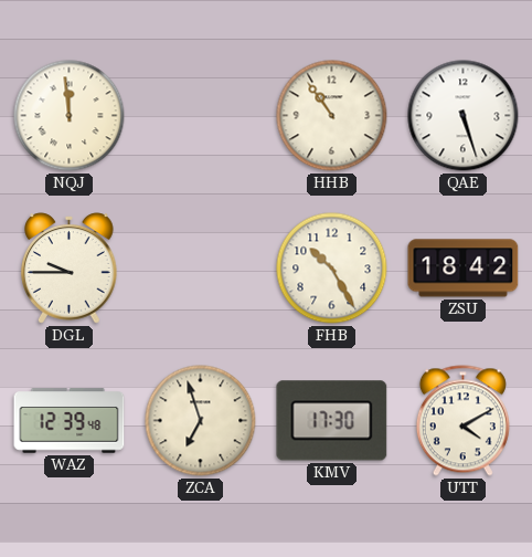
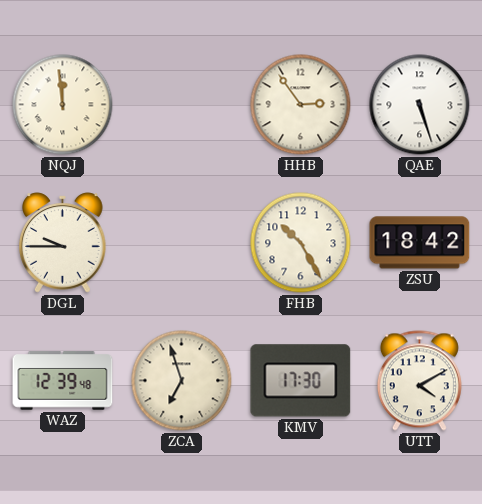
HHB: 10:54 -> 2:54
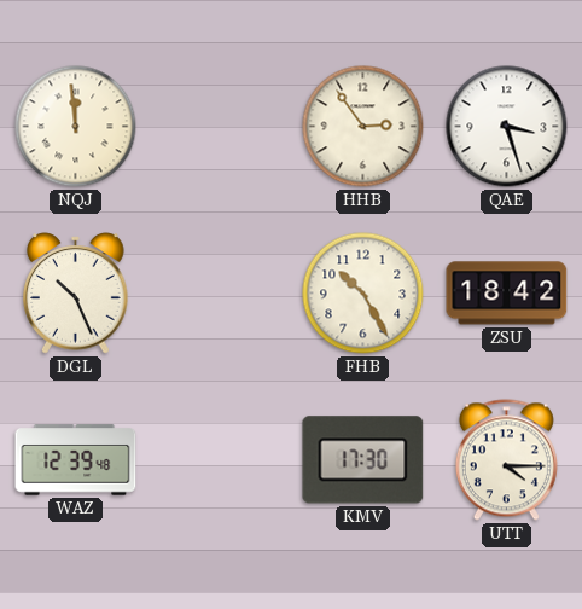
QAE: 5:27 -> 3:27
DGL: 9:45 -> 10:26
ZCA: 6:57 -> none
UTT: 4:10 -> 4:15
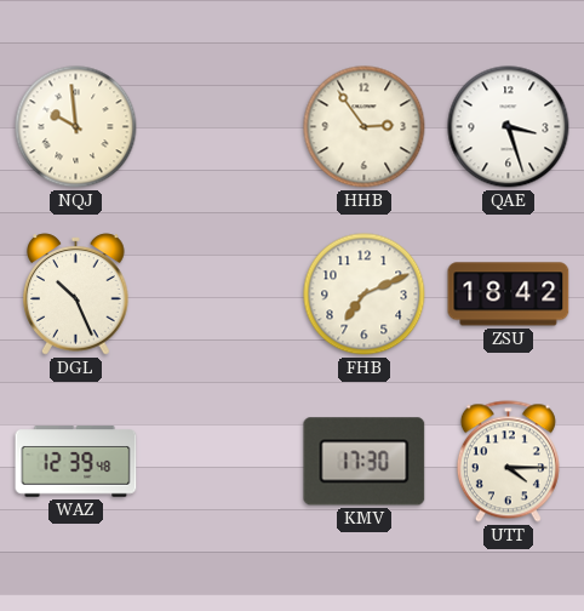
NQJ: 11:59 -> 9:59
FHB: 10:25 -> 7:11
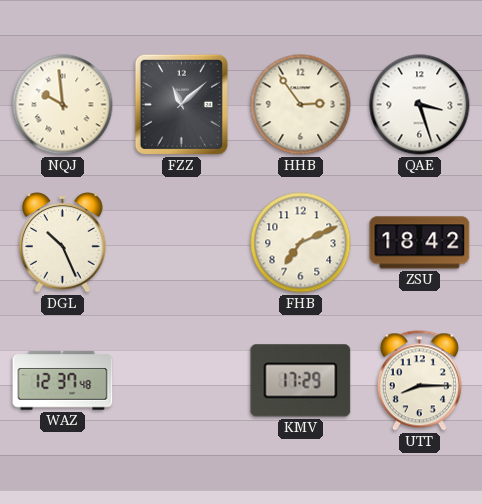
FZZ: none -> 11:08
WAZ: 12:39 -> 12:37
KMV: 17:30 -> 17:29
UTT: 4:15 -> 8:15
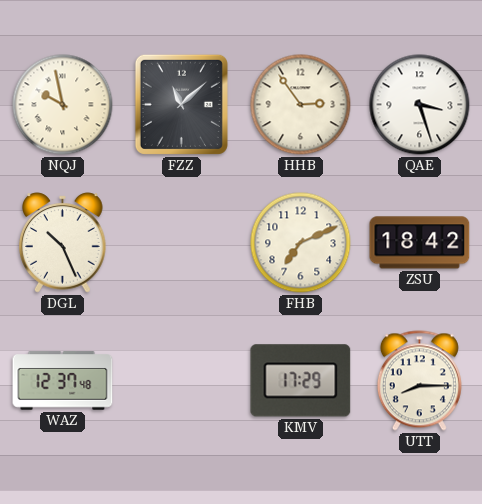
NQJ: 9:59 -> 9:58
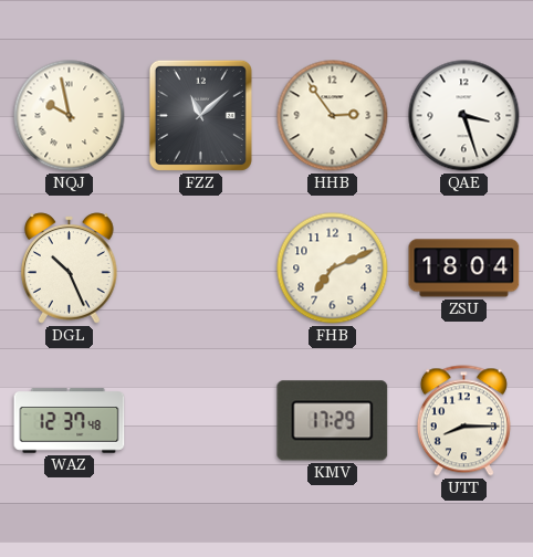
ZSU: 18:42 -> 18:04
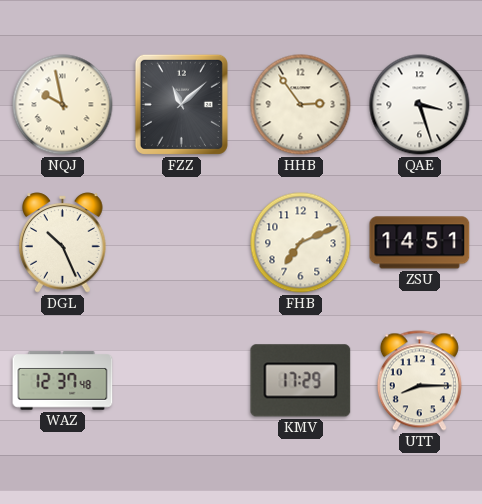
ZSU: 18:04 -> 14:51
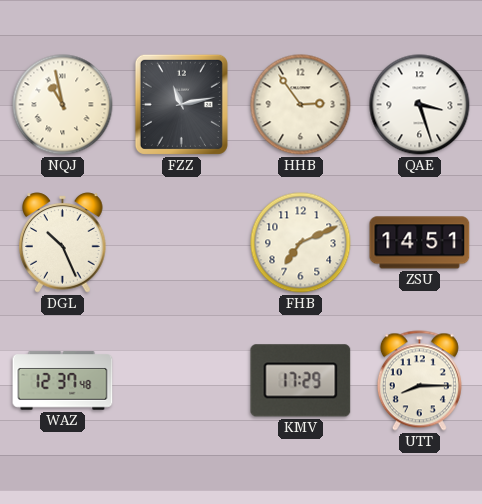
NQJ: 9:58 -> 10:58
FZZ: 11:08 -> 11:13
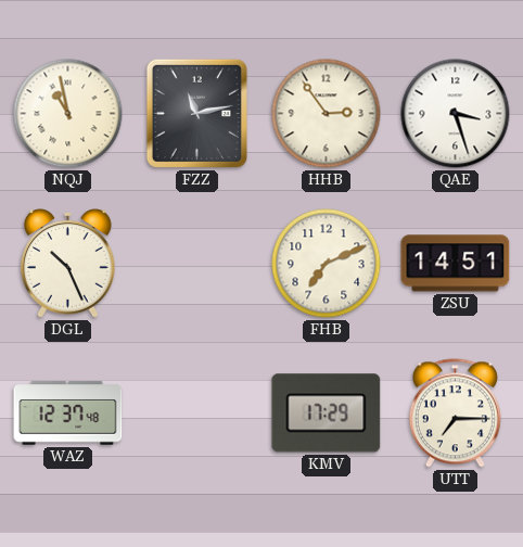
UTT: 8:15 -> 7:15
